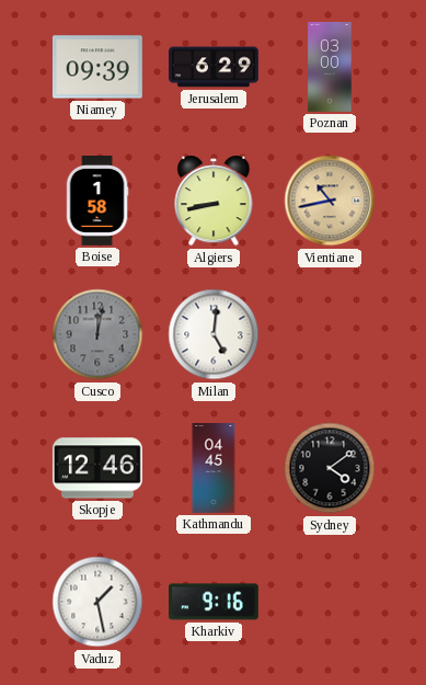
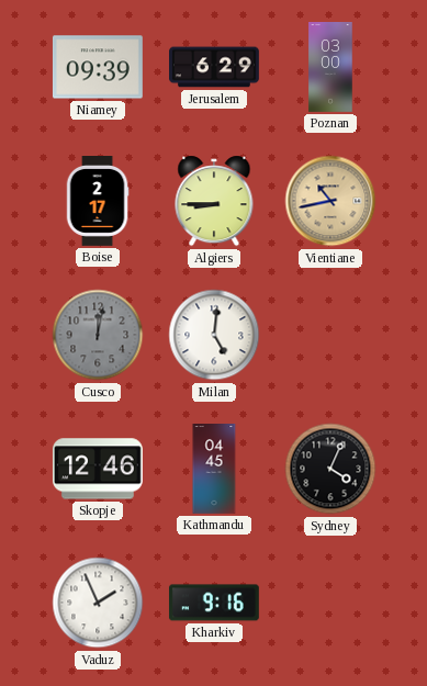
Boise: 1:58 -> 2:17
Algiers: 8:43 -> 8:45
Sydney: 4:09 -> 4:04
Vaduz: 1:28 -> 1:56
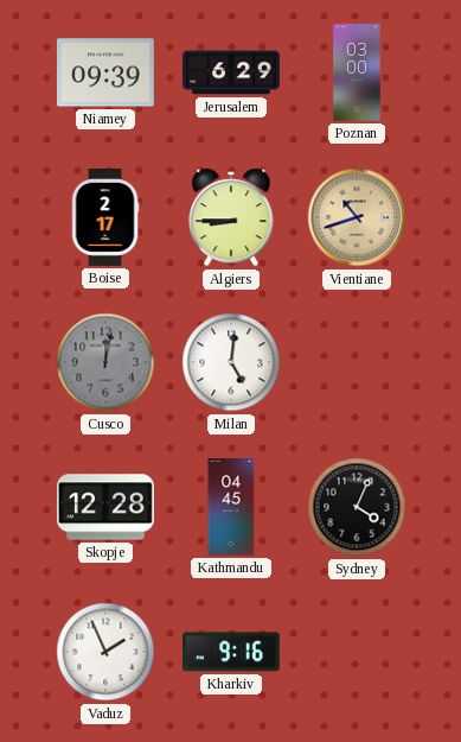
Vientiane: 10:43 -> 10:42
Skopje: 12:46 -> 12:28
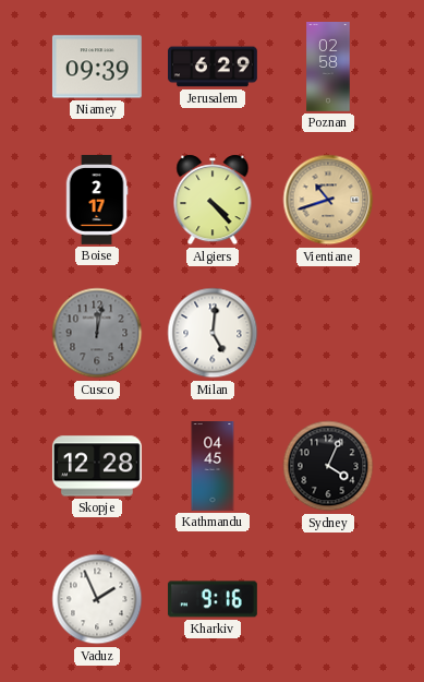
Poznan: 03:00 -> 02:58
Algiers: 8:45 -> 4:23
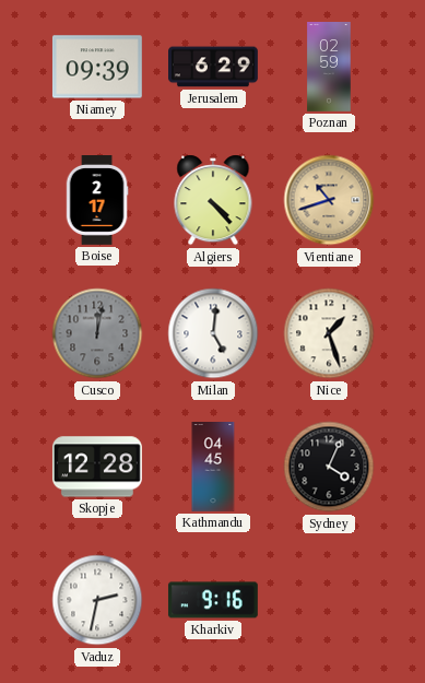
Poznan: 02:58 -> 02:59
Nice: none -> 1:27
Vaduz: 1:56 -> 2:32
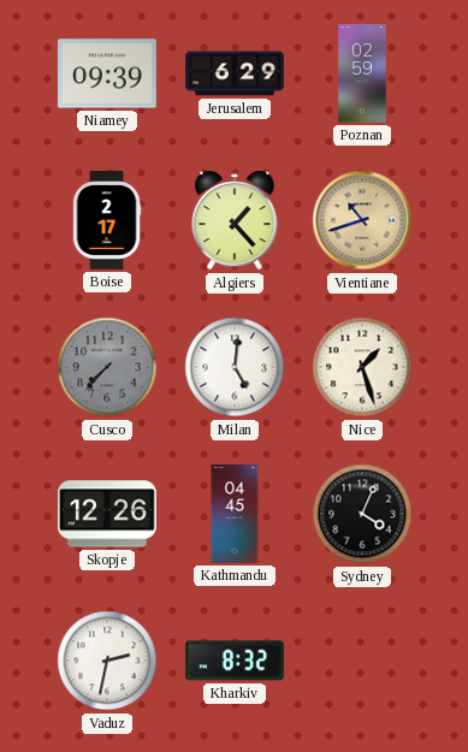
Algiers: 4:23 -> 1:23
Cusco: 12:02 -> 7:37
Skopje: 12:28 -> 12:26
Kharkiv: 9:16 -> 8:32
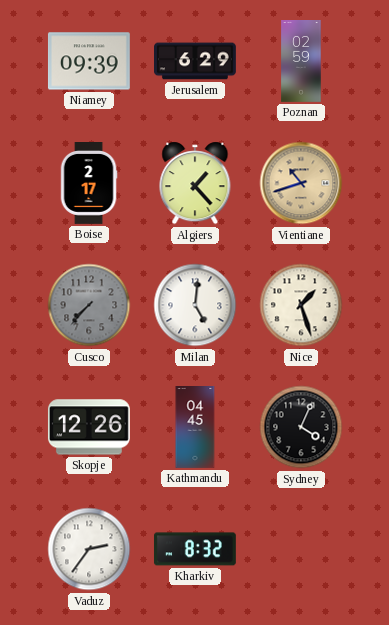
Vaduz: 2:32 -> 2:36
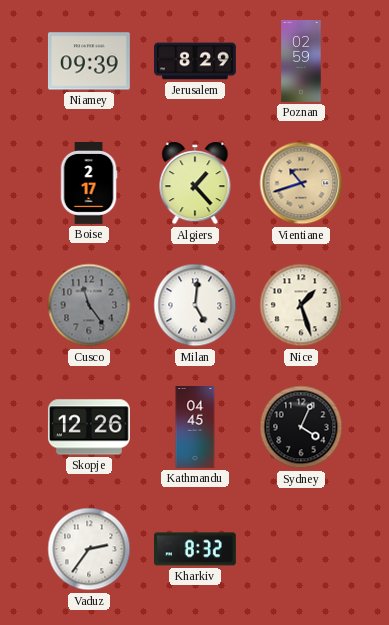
Jerusalem: 6:29 -> 8:29
Cusco: 7:37 -> 11:24
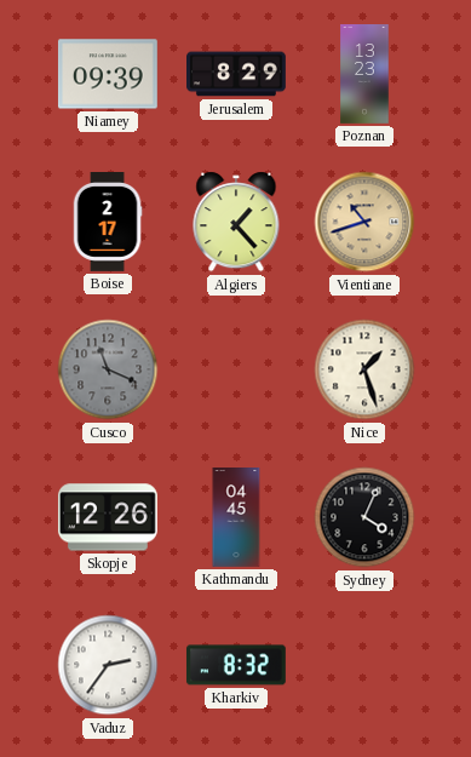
Poznan: 02:59 -> 13:23
Cusco: 11:24 -> 11:19
Milan: 5:01 -> none
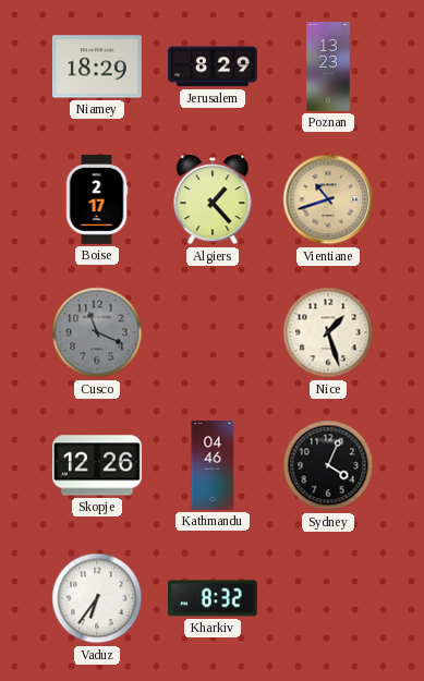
Niamey: 09:39 -> 18:29
Kathmandu: 04:45 -> 04:46
Vaduz: 2:36 -> 6:36
